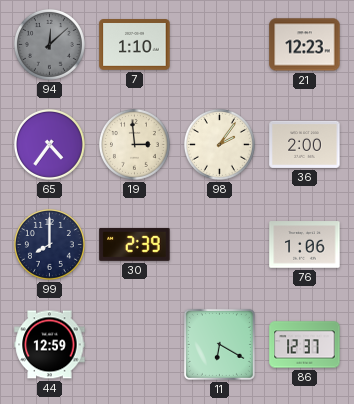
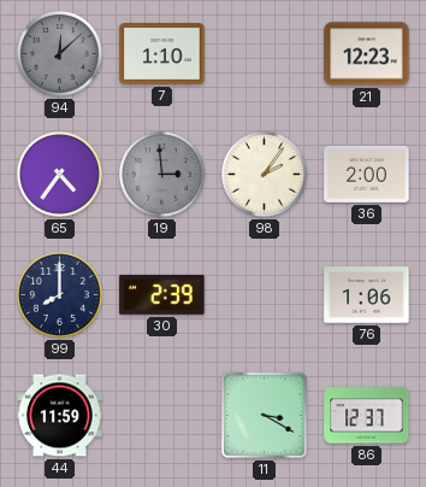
19 dial: cream -> grey
44: 12:59 -> 11:59
11: 6:20 -> 3:20
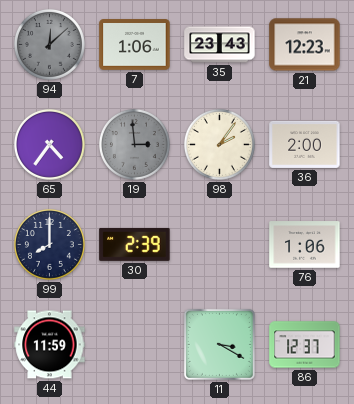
7: 1:10 -> 1:06
35: none -> 23:43
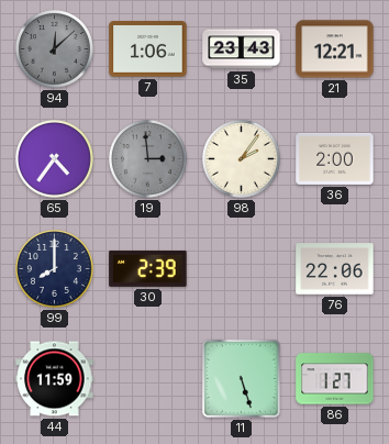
21: 12:23 -> 12:21
76: 1:06 -> 22:06
11: 3:20 -> 5:27
86: 12:37 -> 1:27
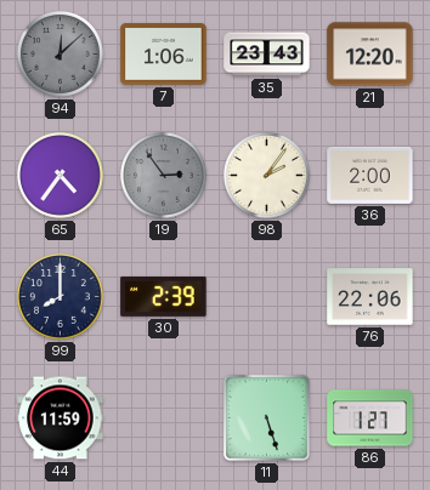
21: 12:21 -> 12:20
19: 2:59 -> 2:54
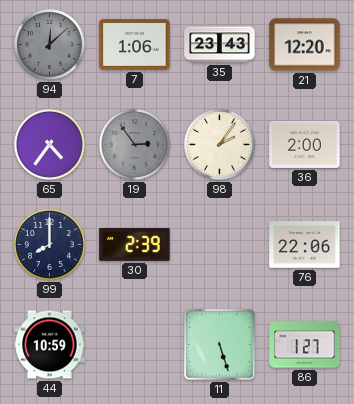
44: 11:59 -> 10:59
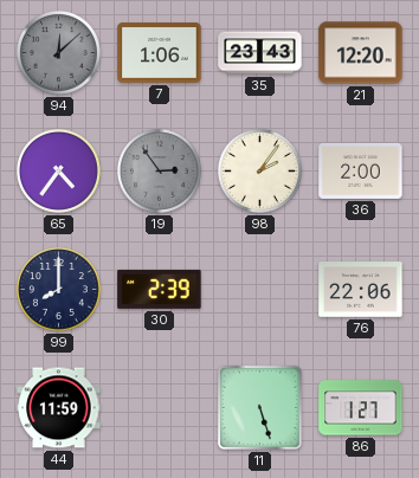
44: 10:59 -> 11:59
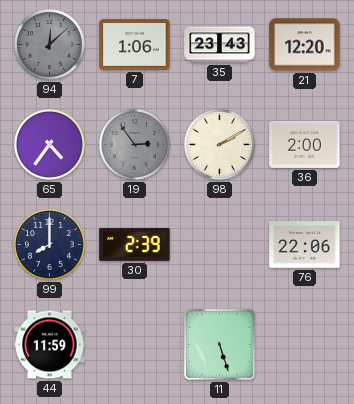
98: 2:06 -> 2:10
86: 1:27 -> none
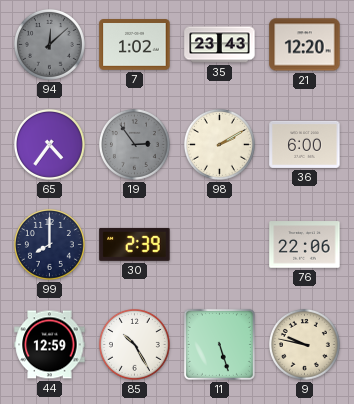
7: 1:06 -> 1:02
36: 2:00 -> 6:00
44: 11:59 -> 12:59
85: none -> 10:25
9: none -> 9:47
